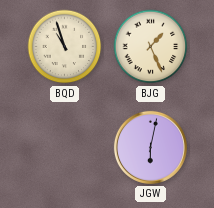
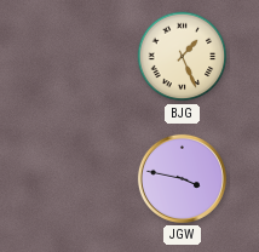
BQD: 10:57 -> none
JGW: 6:02 -> 3:47
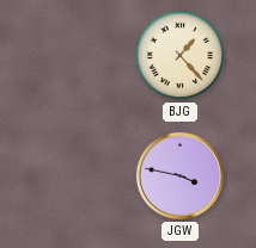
BJG: 1:26 -> 1:23
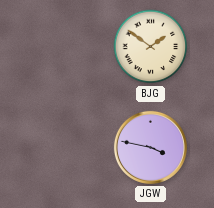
BJG: 1:23 -> 1:51
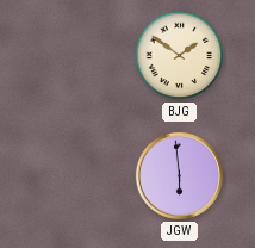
JGW: 3:47 -> 5:59
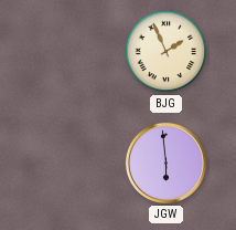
BJG: 1:51 -> 1:56
